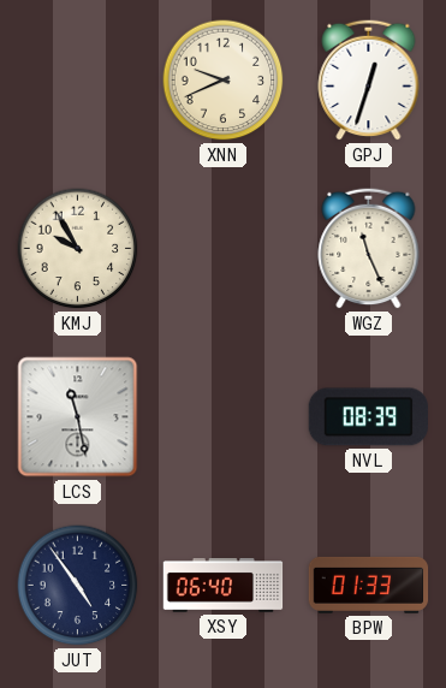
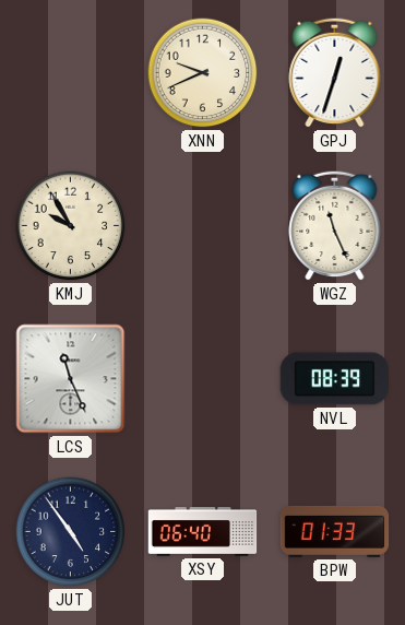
LCS: 11:28 -> 11:26
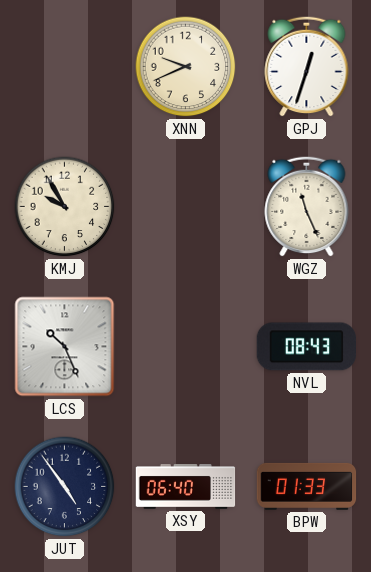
LCS: 11:26 -> 10:26
NVL: 08:39 -> 08:43
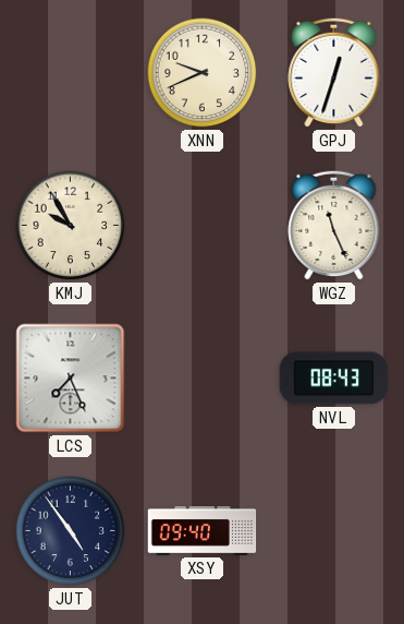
LCS: 10:26 -> 7:26
XSY: 06:40 -> 09:40
BPW: 01:33 -> none
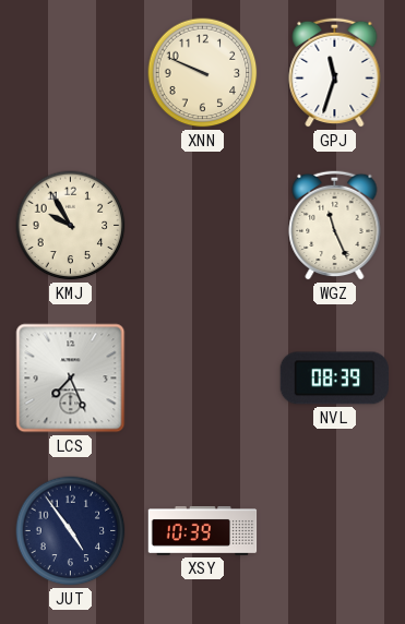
XNN: 9:41 -> 9:49
GPJ: 12:33 -> 11:33
NVL: 08:43 -> 08:39
XSY: 09:40 -> 10:39
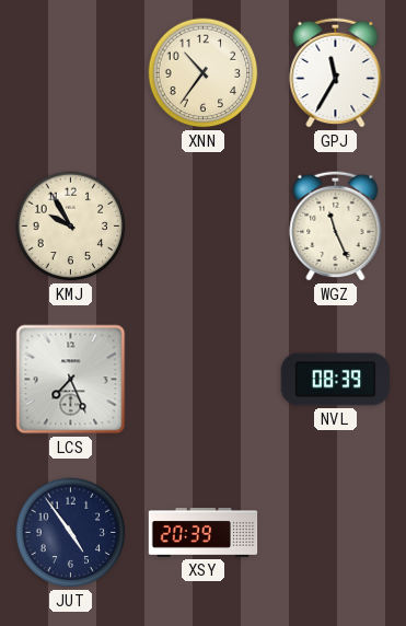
XNN: 9:49 -> 10:36
GPJ: 11:33 -> 11:35
XSY: 10:39 -> 20:39
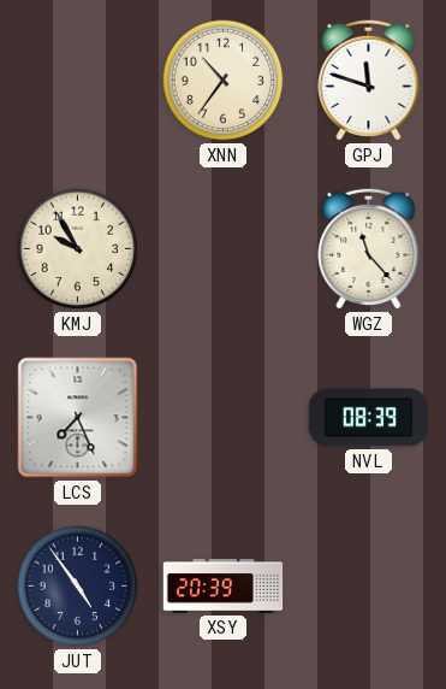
GPJ: 11:35 -> 11:48
WGZ: 11:26 -> 11:23
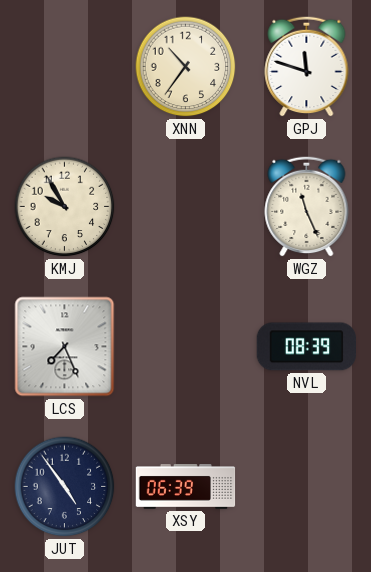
WGZ: 11:23 -> 11:26
XSY: 20:39 -> 06:39
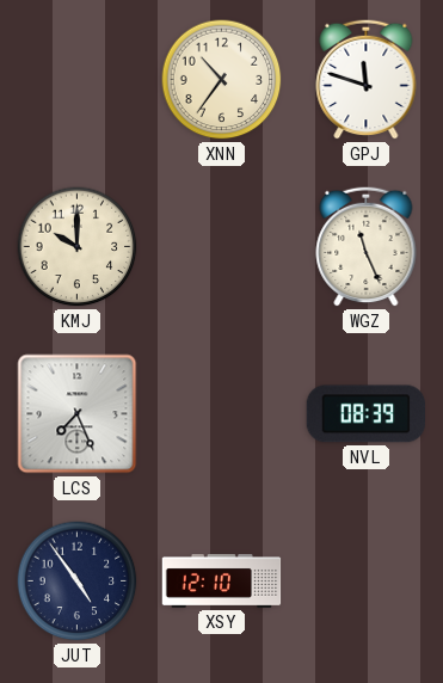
KMJ: 9:55 -> 10:00
XSY: 06:39 -> 12:10
